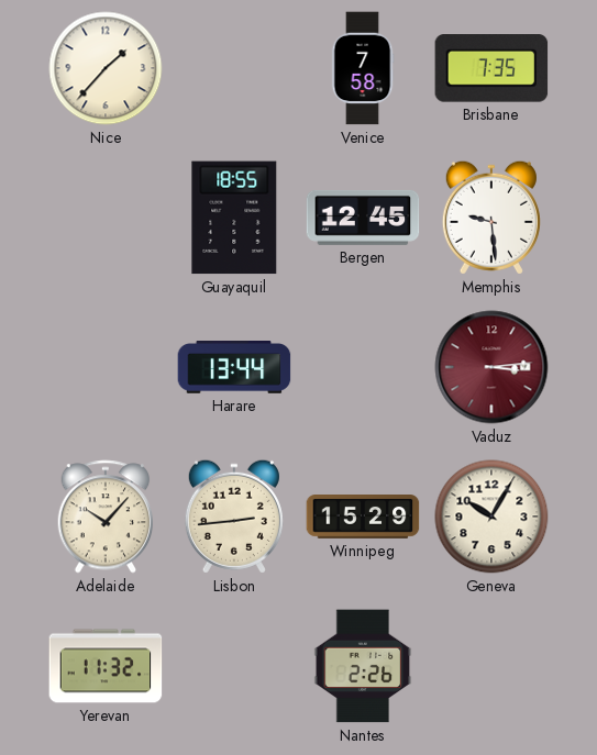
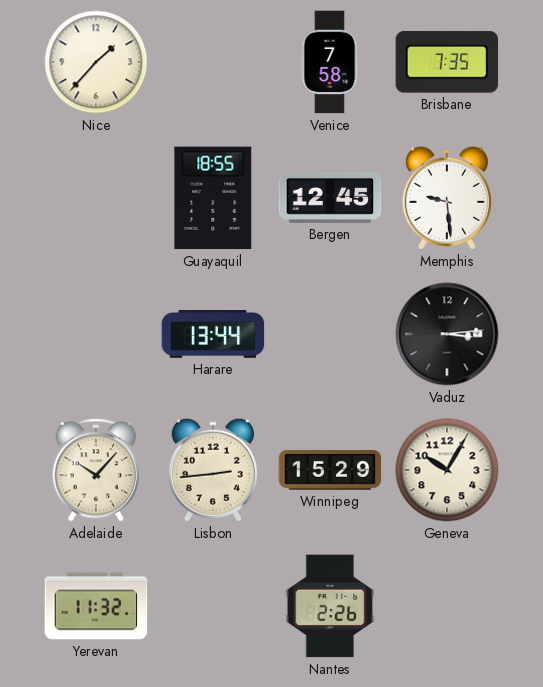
Vaduz dial: burgundy -> black
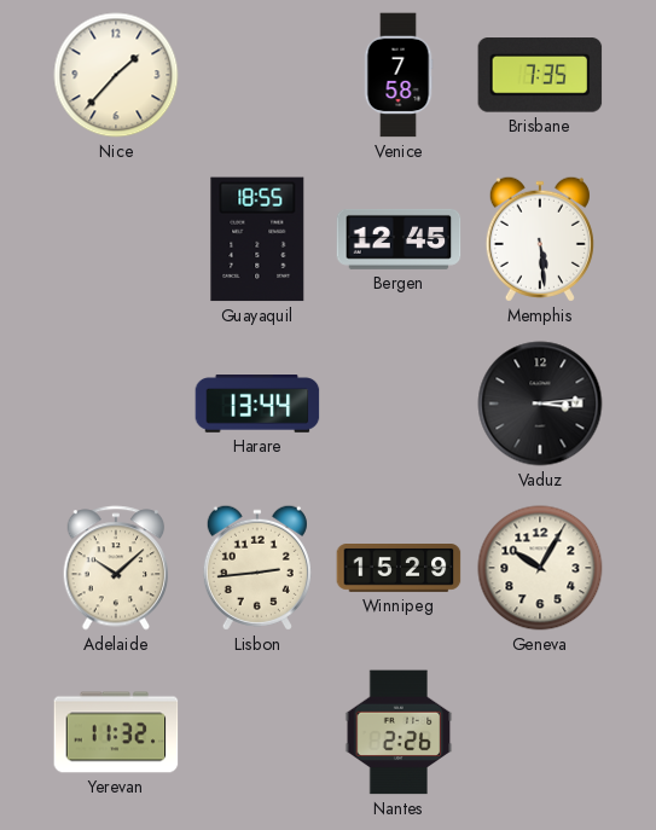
Memphis: 9:29 -> 5:29
Adelaide: 10:07 -> 10:08
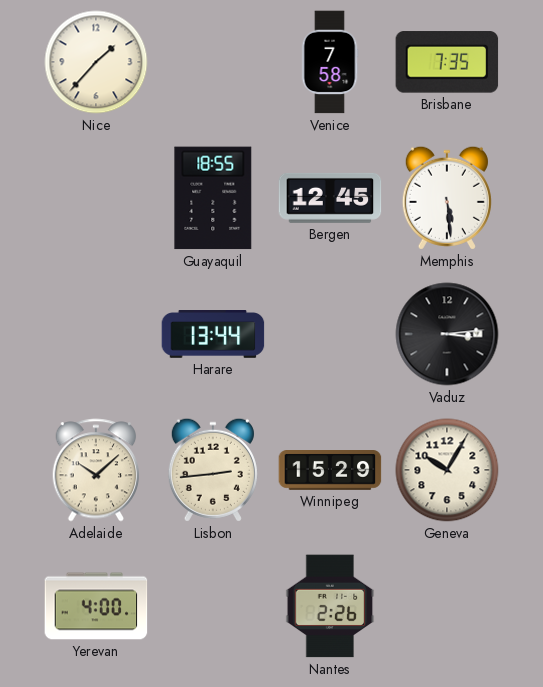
Yerevan: 11:32 -> 4:00
